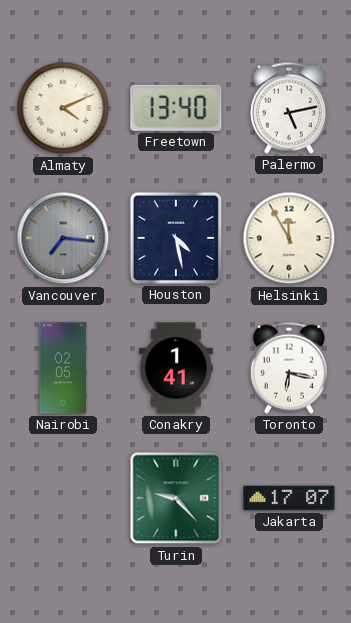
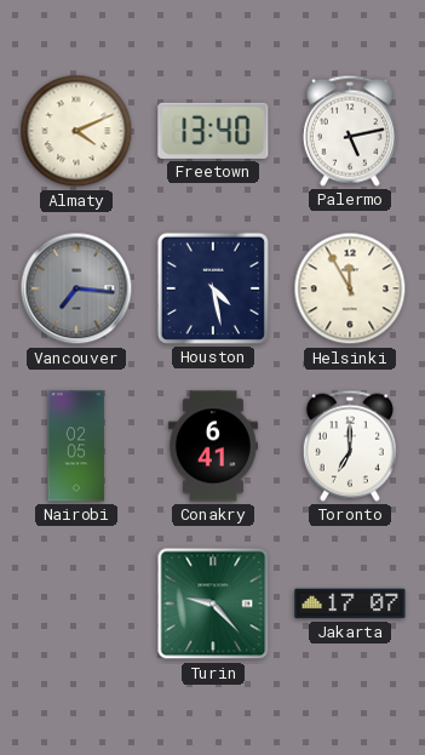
Conakry: 1:41 -> 6:41
Toronto: 6:17 -> 7:00
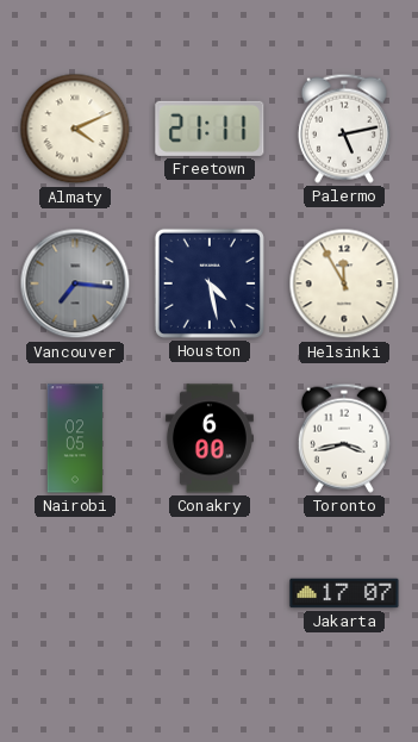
Freetown: 13:40 -> 21:11
Conakry: 6:41 -> 6:00
Toronto: 7:00 -> 3:43
Turin: 9:23 -> none
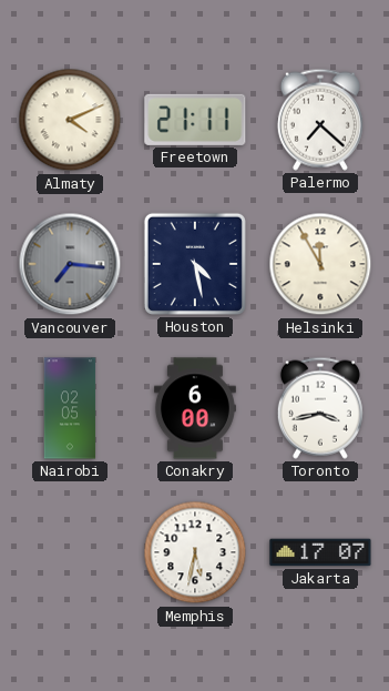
Palermo: 5:13 -> 7:22
Memphis: none -> 5:32
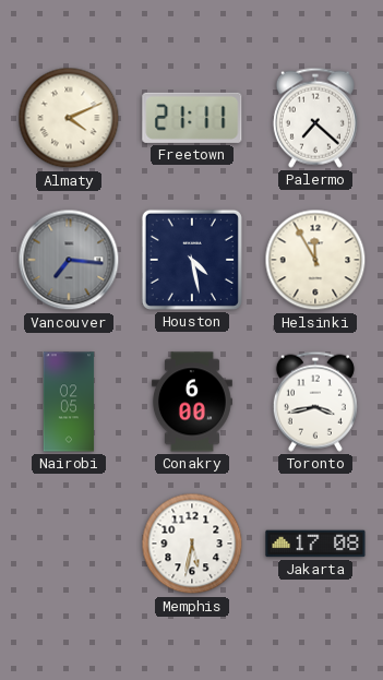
Jakarta: 17:07 -> 17:08
